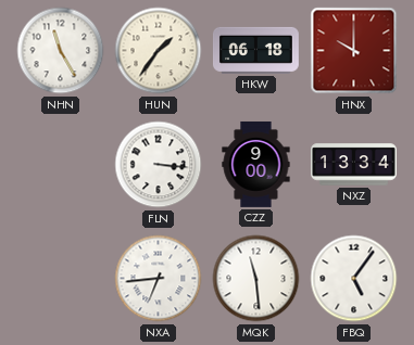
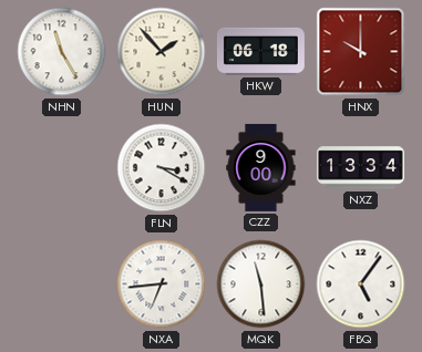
HUN: 1:36 -> 1:53
FLN: 3:16 -> 3:20
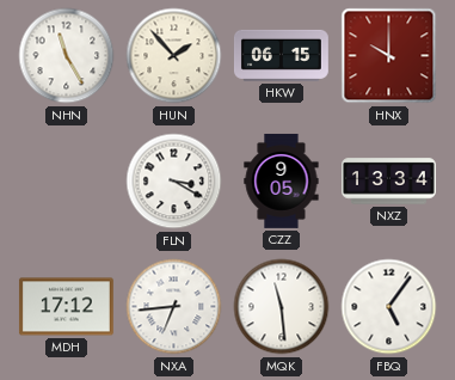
HKW: 06:18 -> 06:15
CZZ: 9:00 -> 9:05
MDH: none -> 17:12
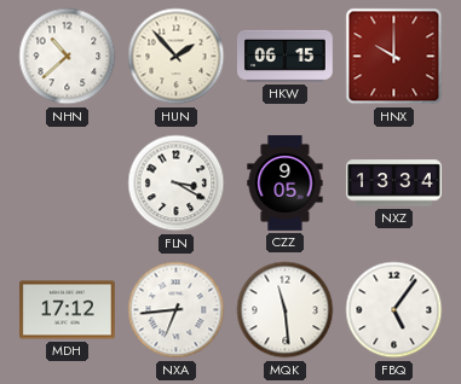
NHN: 11:25 -> 10:38
